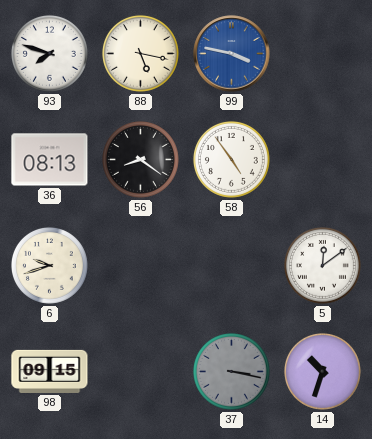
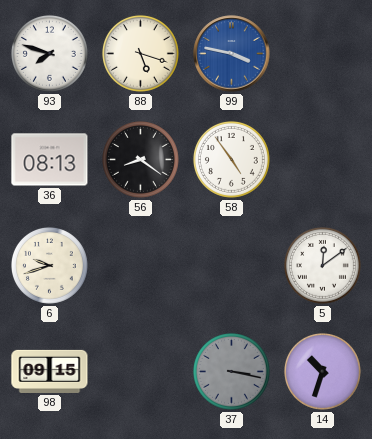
88: 5:17 -> 5:18
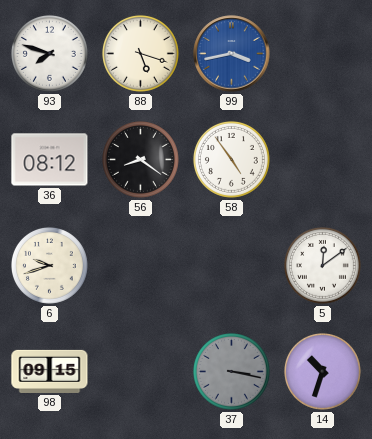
99: 3:47 -> 3:43
36: 08:13 -> 08:12
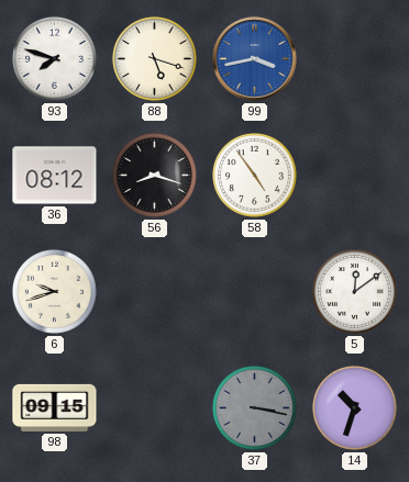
56: 8:21 -> 8:18
